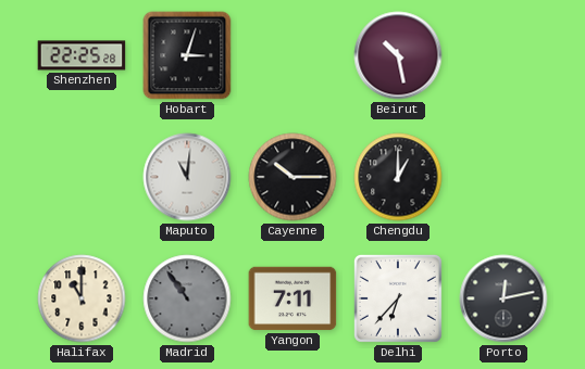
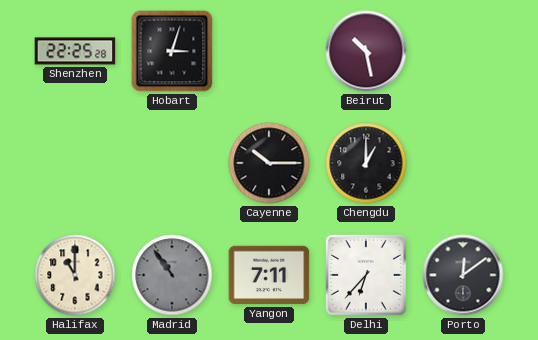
Maputo: 11:01 -> none
Porto: 12:13 -> 12:09
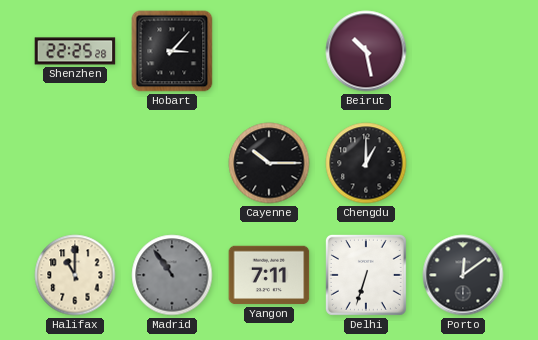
Hobart: 3:03 -> 3:07
Delhi: 6:37 -> 6:33
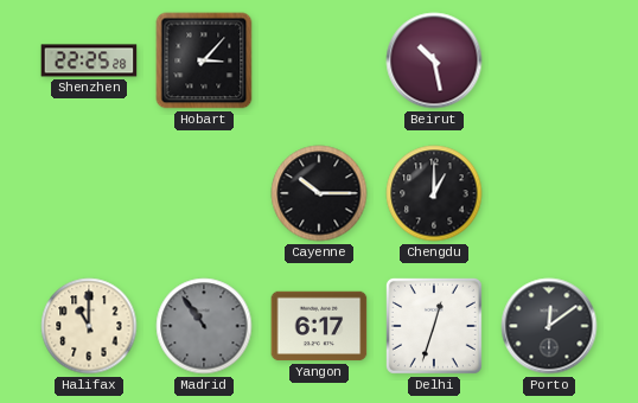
Yangon: 7:11 -> 6:17
Delhi: 6:33 -> 12:33
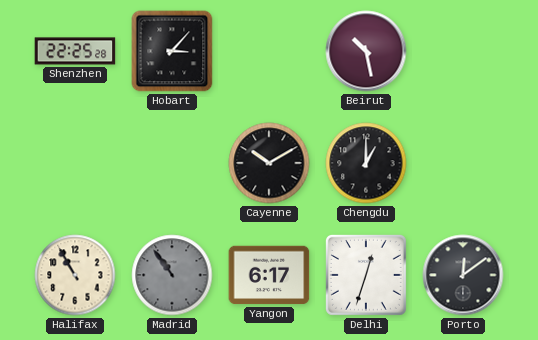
Cayenne: 10:15 -> 10:10
Halifax: 11:00 -> 10:55
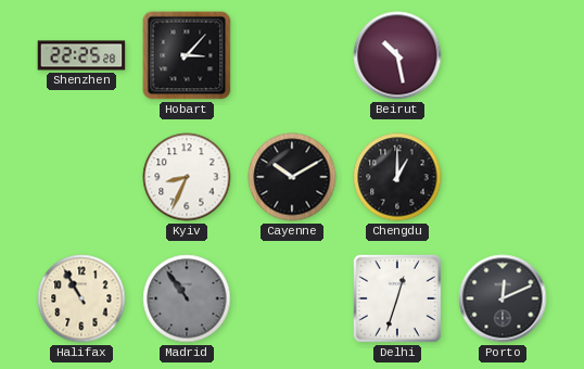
Kyiv: none -> 8:34
Yangon: 6:17 -> none
Porto: 12:09 -> 12:11
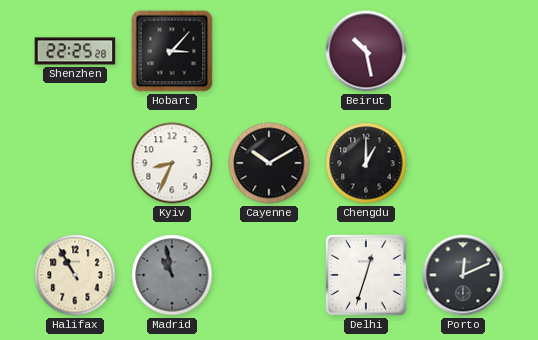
Madrid: 10:54 -> 10:58
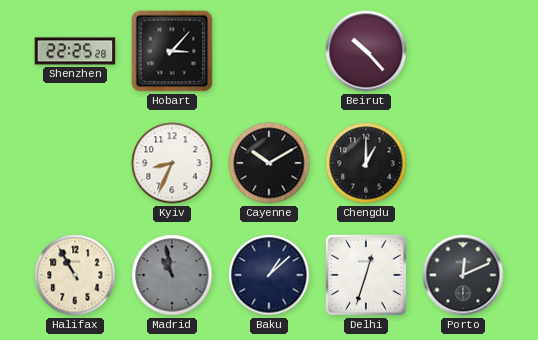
Beirut: 10:28 -> 10:23
Baku: none -> 1:08
